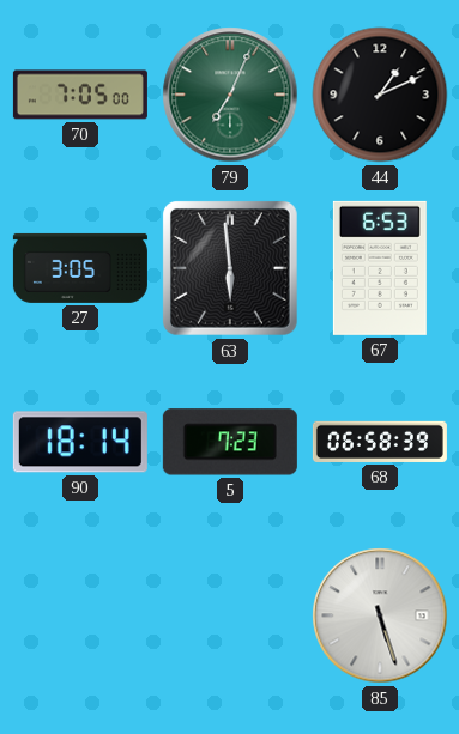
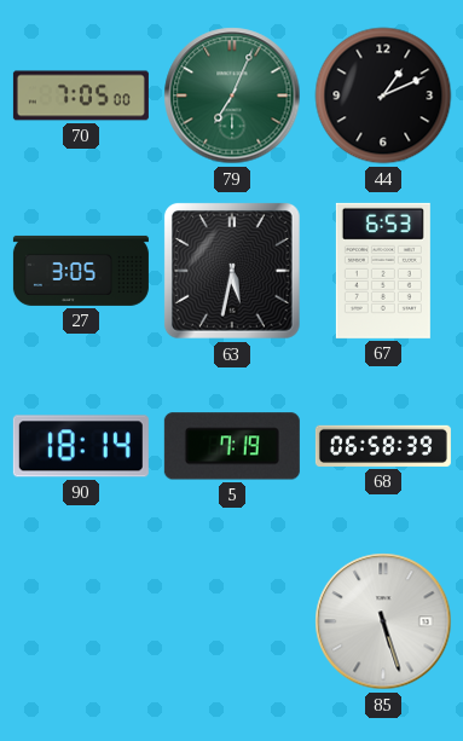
63: 5:59 -> 5:32
5: 7:23 -> 7:19
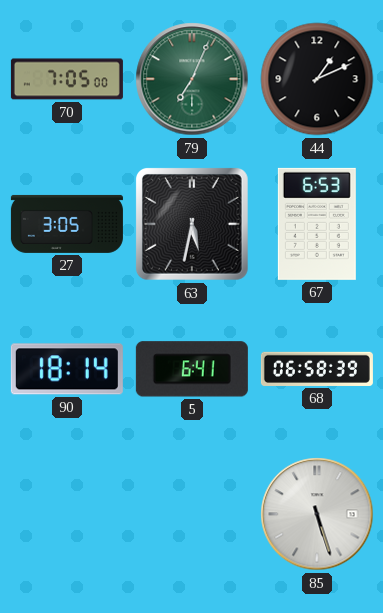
5: 7:19 -> 6:41
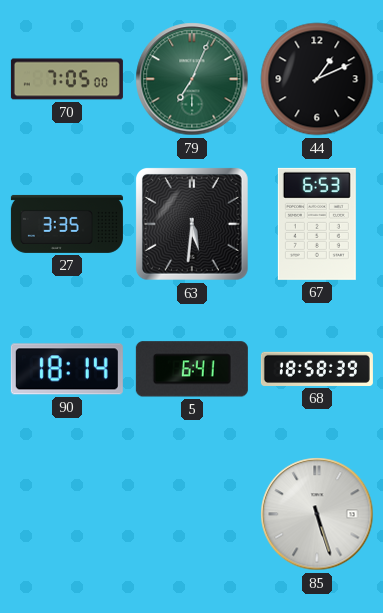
27: 3:05 -> 3:35
63: 5:32 -> 5:31
68: 06:58 -> 18:58
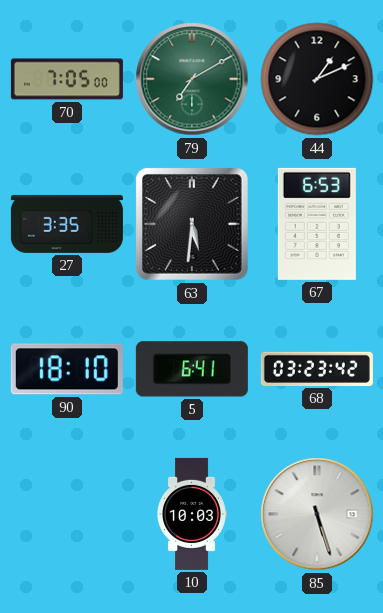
79: 7:04 -> 7:10
90: 18:14 -> 18:10
68: 18:58 -> 03:23
10: none -> 10:03
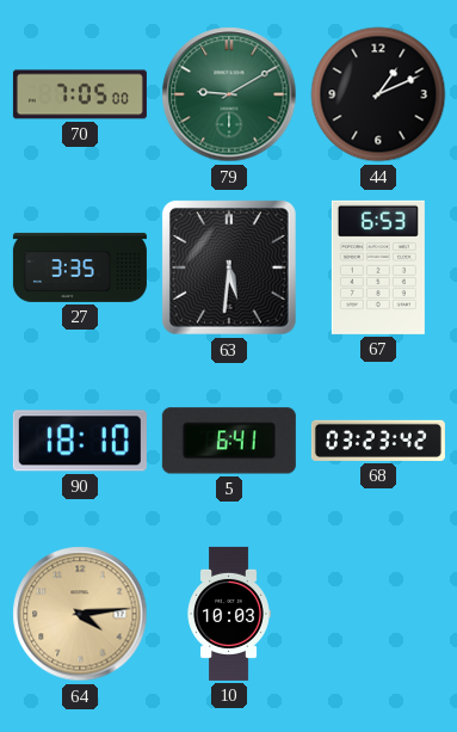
79: 7:10 -> 9:10
64: none -> 4:14
85: 5:27 -> none
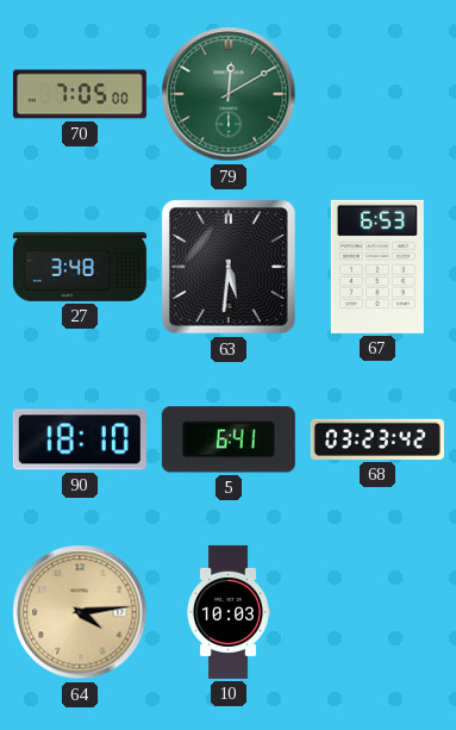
79: 9:10 -> 12:10
44: 1:11 -> none
27: 3:35 -> 3:48
